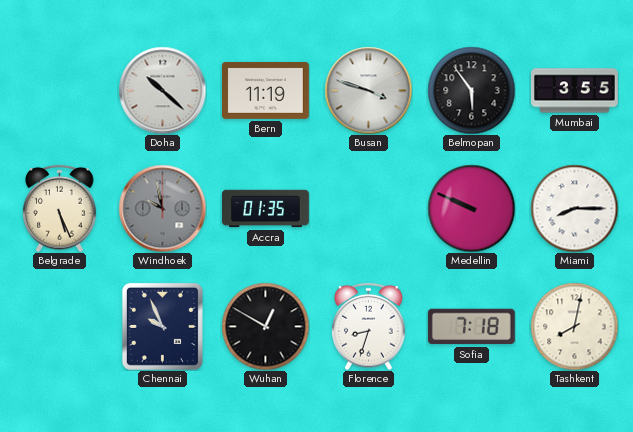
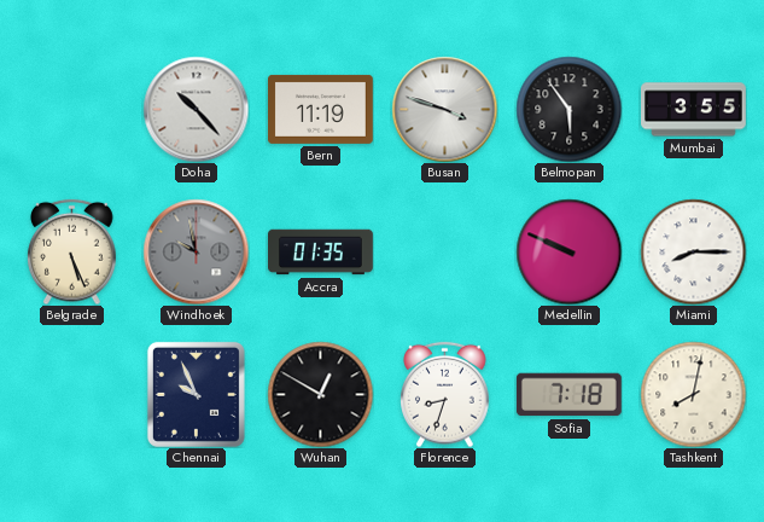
Doha: 10:22 -> 10:23
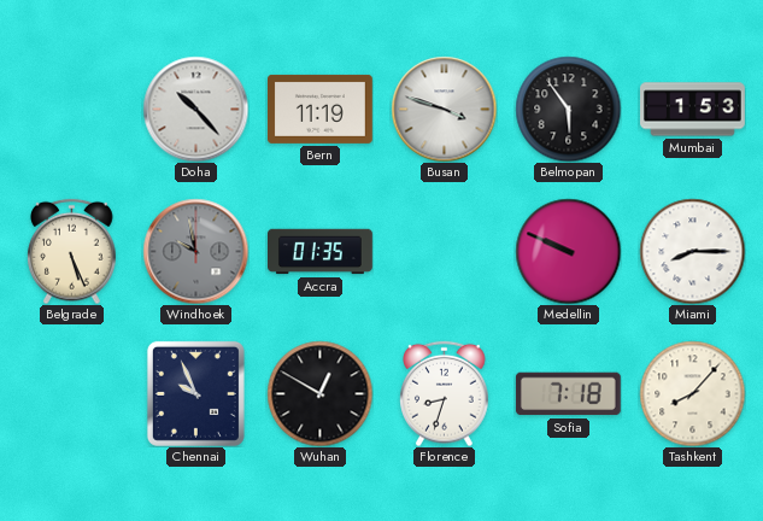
Mumbai: 3:55 -> 1:53
Tashkent: 8:02 -> 8:07
